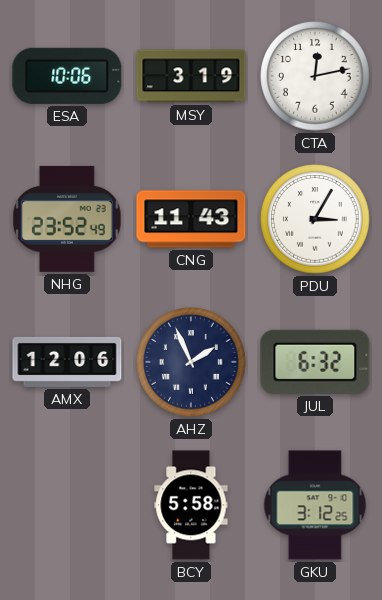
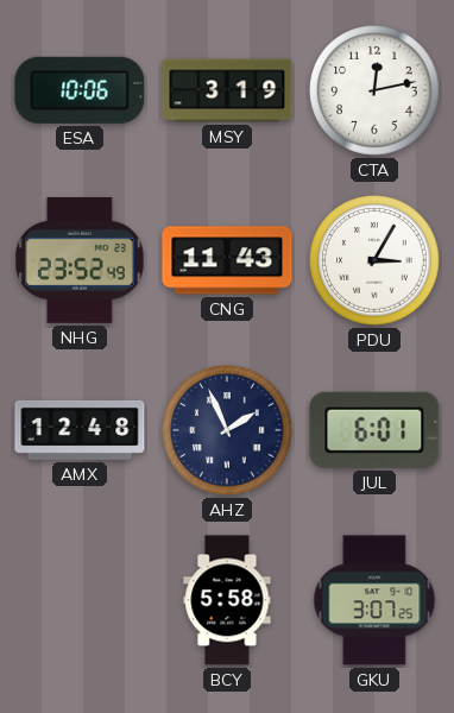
AMX: 12:06 -> 12:48
JUL: 6:32 -> 6:01
GKU: 3:12 -> 3:07
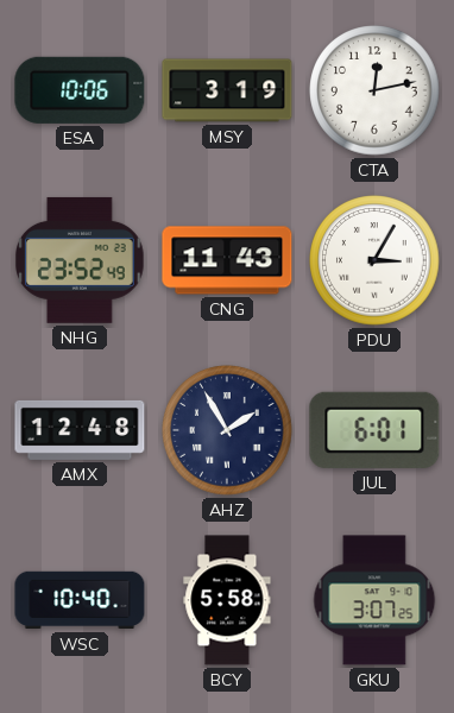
AHZ: 1:56 -> 1:55
WSC: none -> 10:40
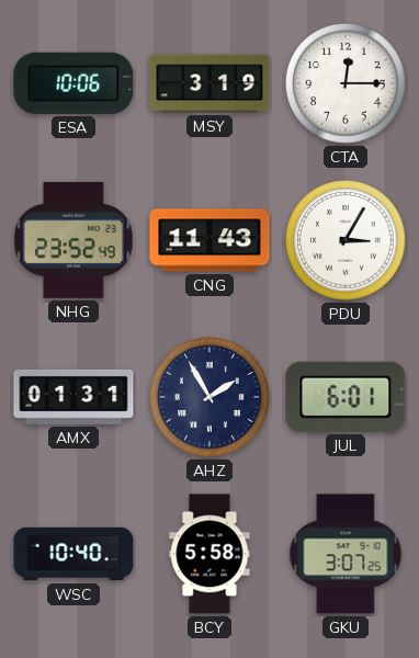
CTA: 12:13 -> 12:15
AMX: 12:48 -> 01:31
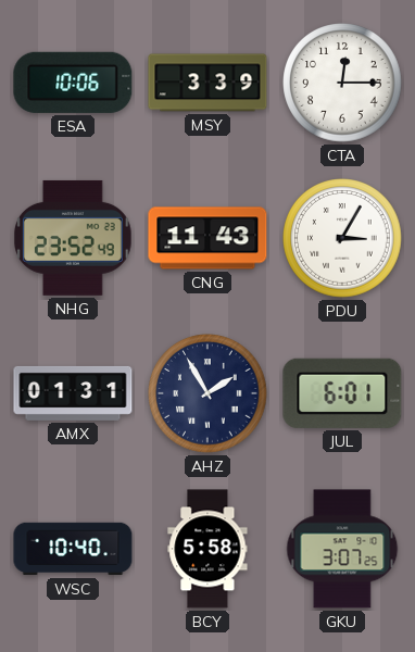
MSY: 3:19 -> 3:39
